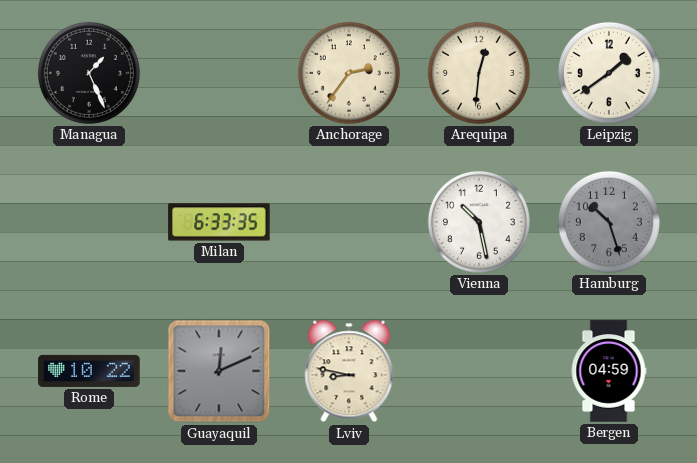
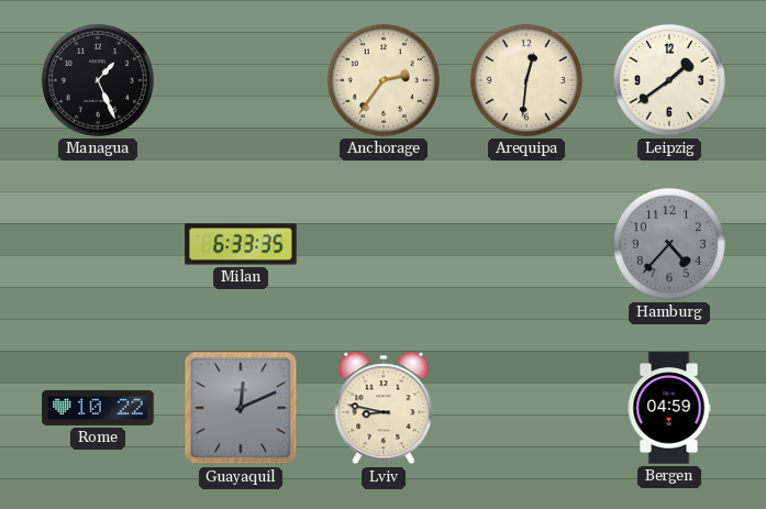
Vienna: 10:28 -> none
Hamburg: 10:27 -> 4:37
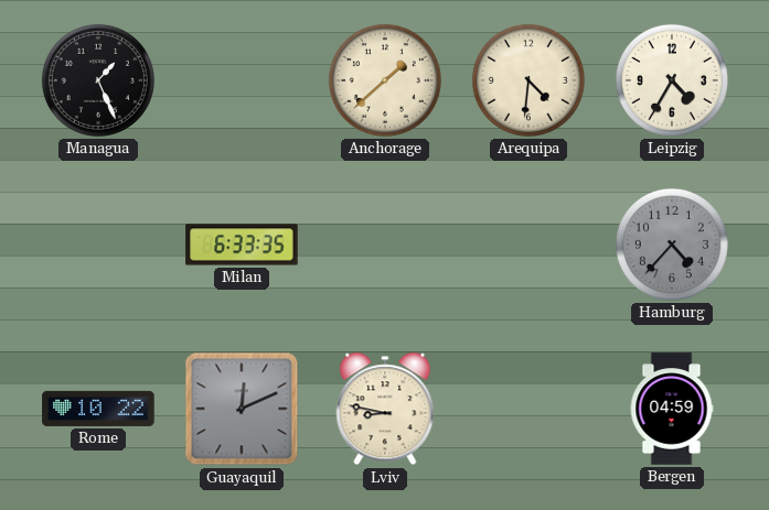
Anchorage: 2:36 -> 1:38
Arequipa: 12:31 -> 4:31
Leipzig: 1:39 -> 4:35
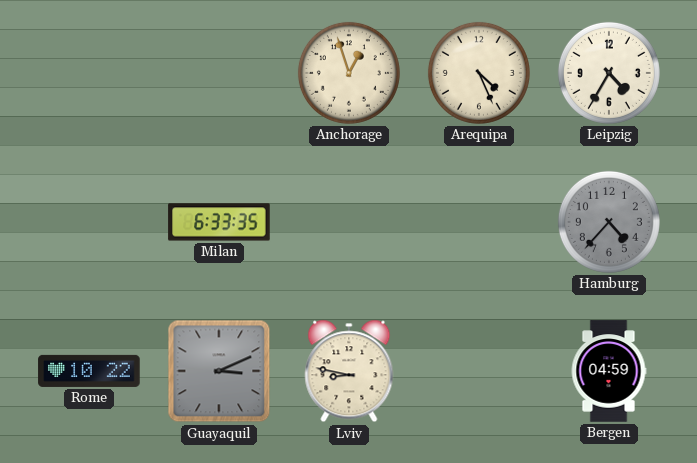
Managua: 1:26 -> none
Anchorage: 1:38 -> 12:57
Arequipa: 4:31 -> 4:26
Guayaquil: 12:11 -> 3:11
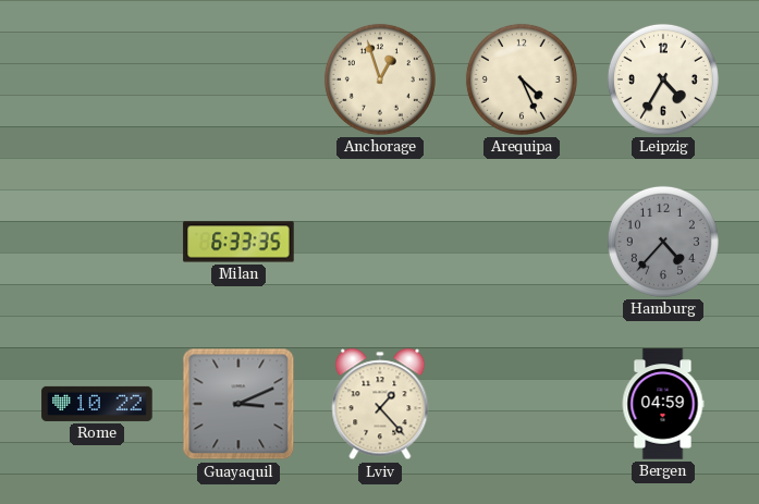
Lviv: 8:47 -> 1:23
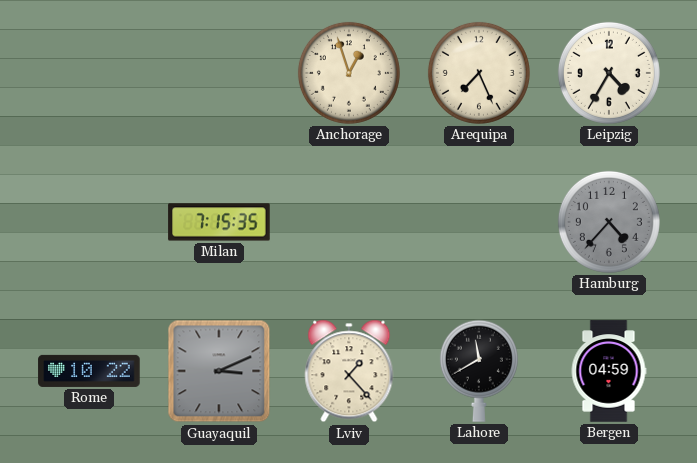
Arequipa: 4:26 -> 7:26
Milan: 6:33 -> 7:15
Lahore: none -> 11:40
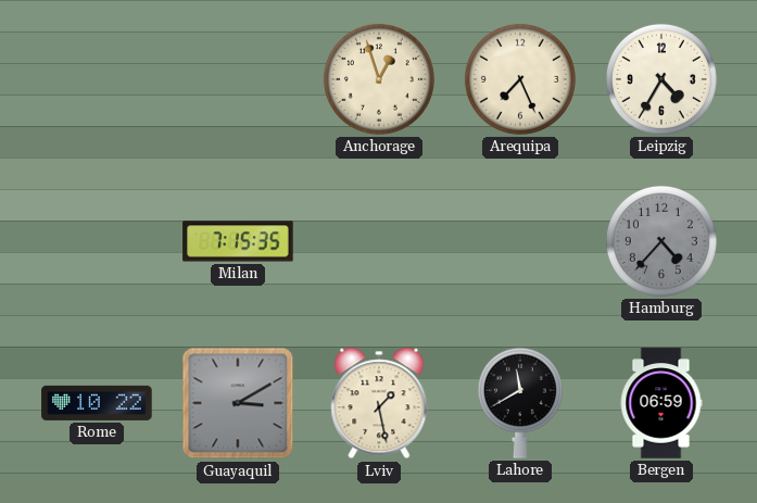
Guayaquil: 3:11 -> 3:10
Lviv: 1:23 -> 1:28
Bergen: 04:59 -> 06:59
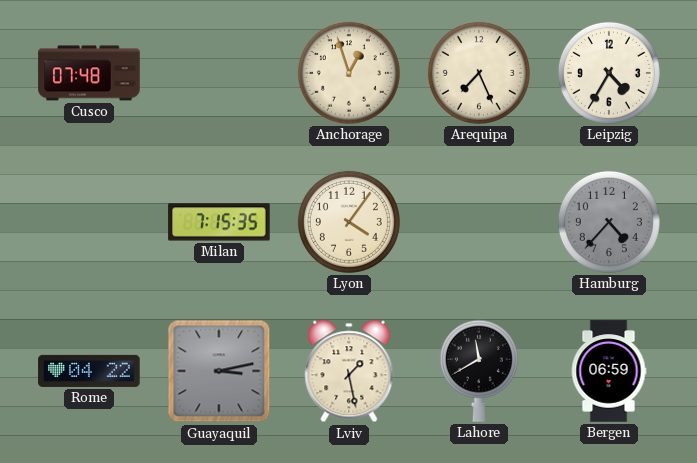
Cusco: none -> 07:48
Lyon: none -> 4:06
Rome: 10:22 -> 04:22
Guayaquil: 3:10 -> 3:13
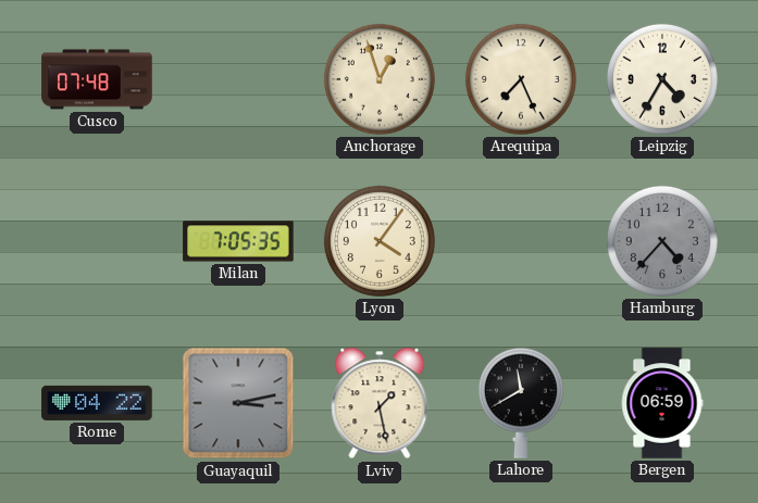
Milan: 7:15 -> 7:05
